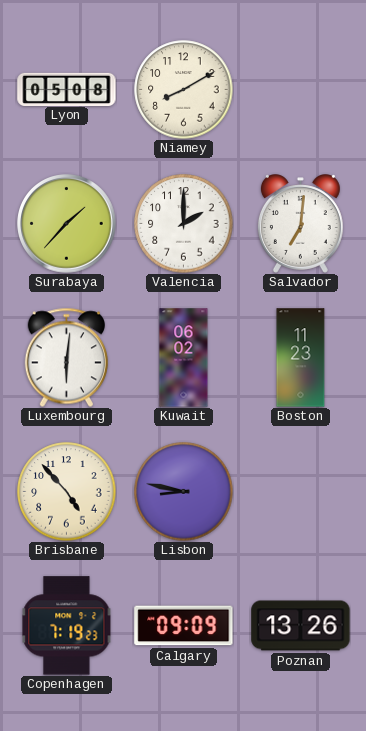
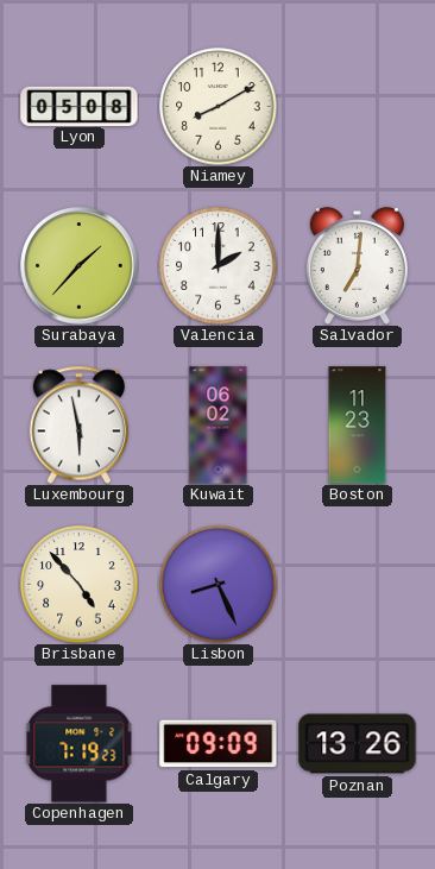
Luxembourg: 6:01 -> 5:58
Lisbon: 8:47 -> 8:26
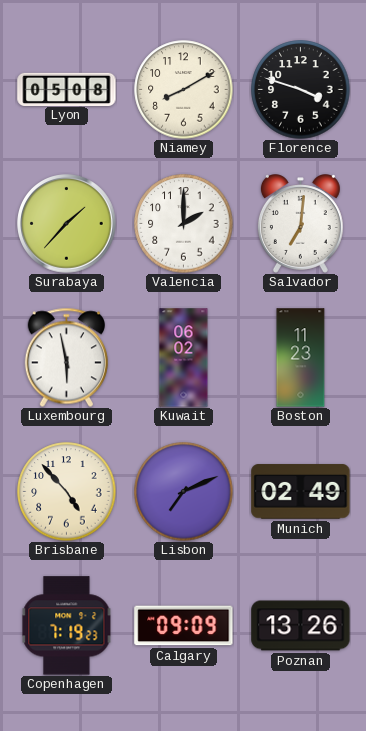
Florence: none -> 3:48
Lisbon: 8:26 -> 7:11
Munich: none -> 02:49
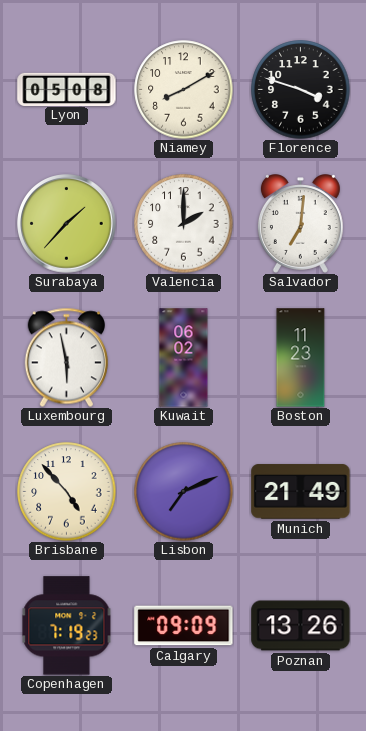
Munich: 02:49 -> 21:49
